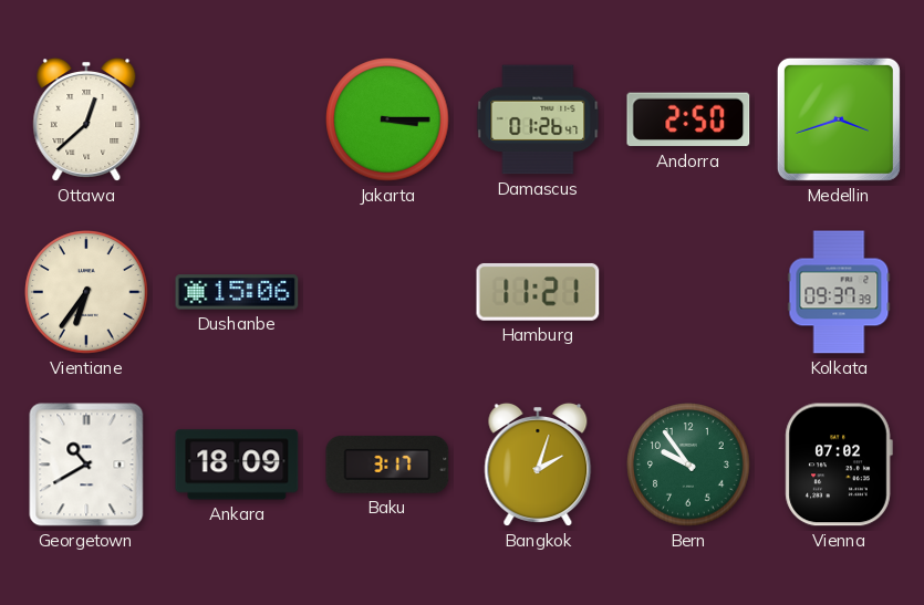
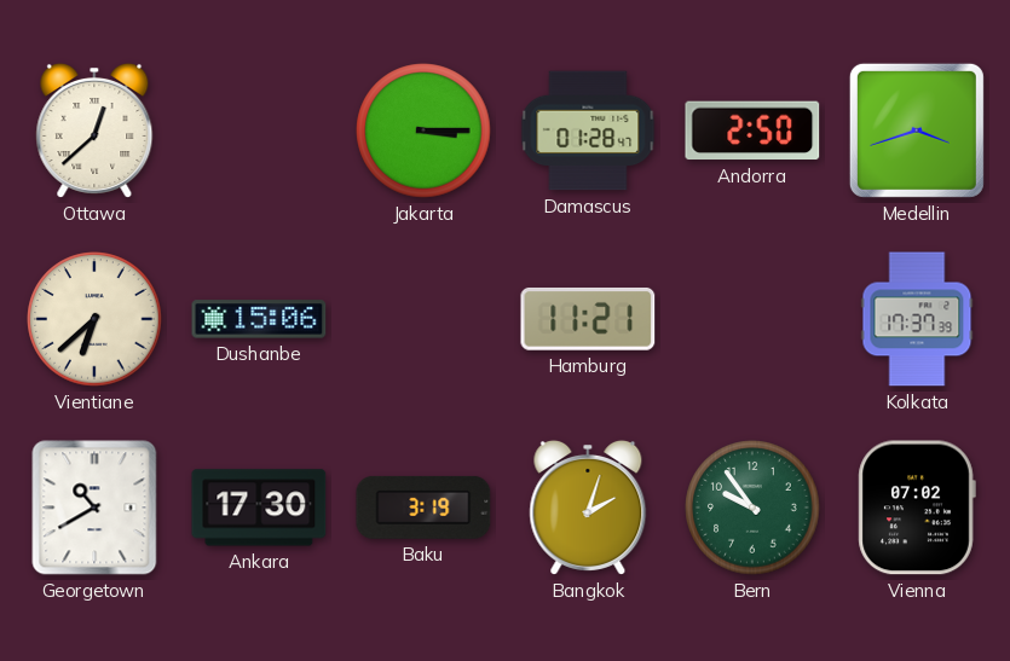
Damascus: 01:26 -> 01:28
Vientiane: 6:36 -> 6:38
Kolkata: 09:37 -> 17:37
Ankara: 18:09 -> 17:30
Baku: 3:17 -> 3:19
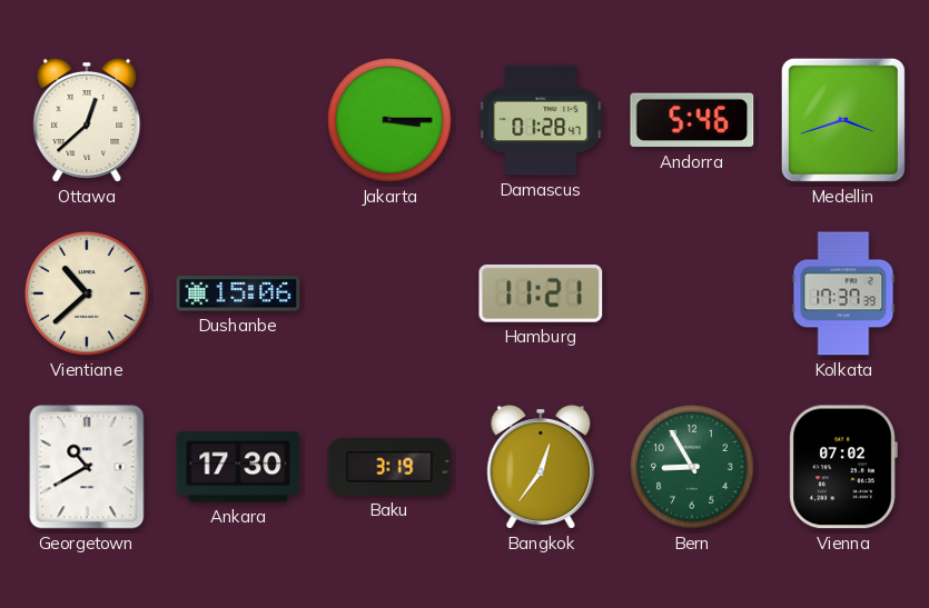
Andorra: 2:50 -> 5:46
Vientiane: 6:38 -> 10:38
Bangkok: 2:03 -> 12:36
Bern: 9:54 -> 8:55
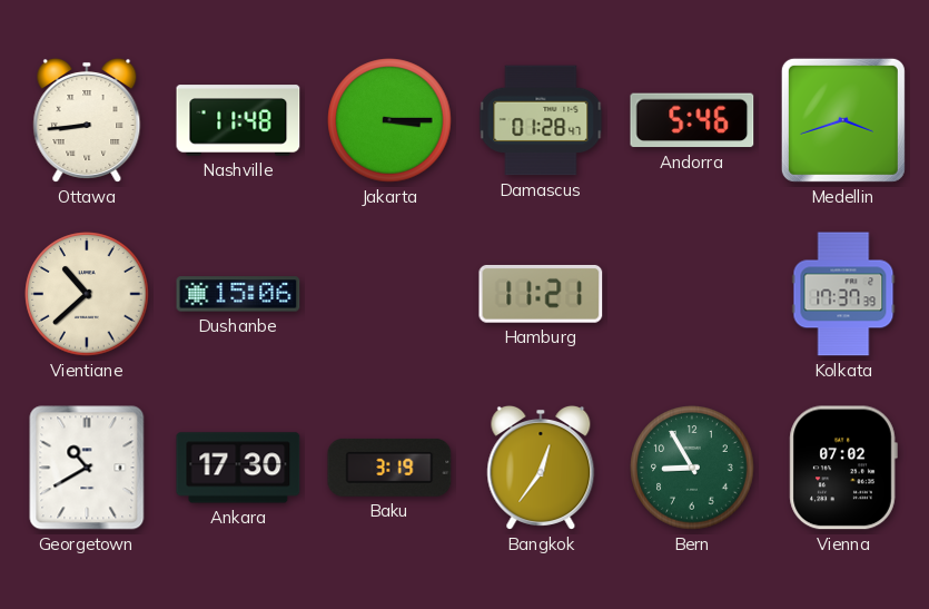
Ottawa: 12:38 -> 8:44
Nashville: none -> 11:48
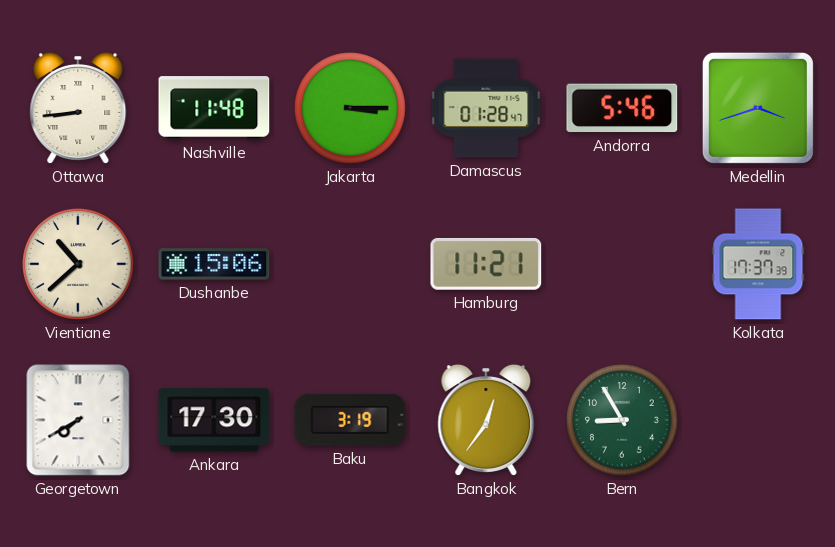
Georgetown: 10:40 -> 7:40
Vienna: 07:02 -> none
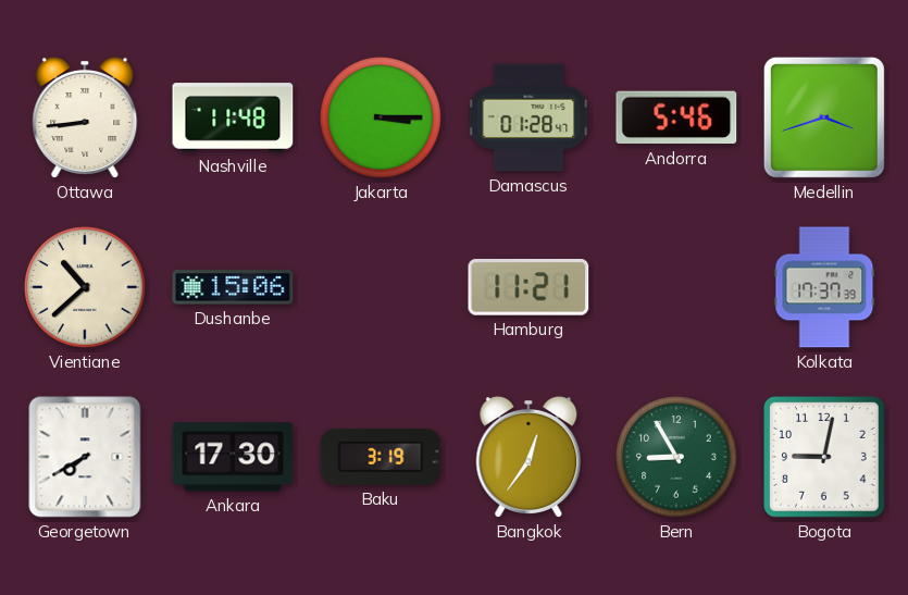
Bogota: none -> 9:02
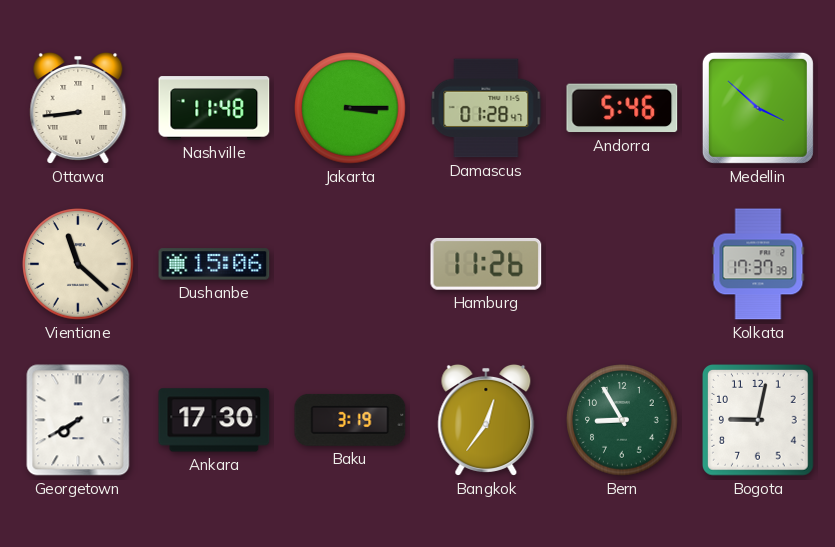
Medellin: 3:42 -> 3:52
Vientiane: 10:38 -> 11:22
Hamburg: 11:21 -> 11:26
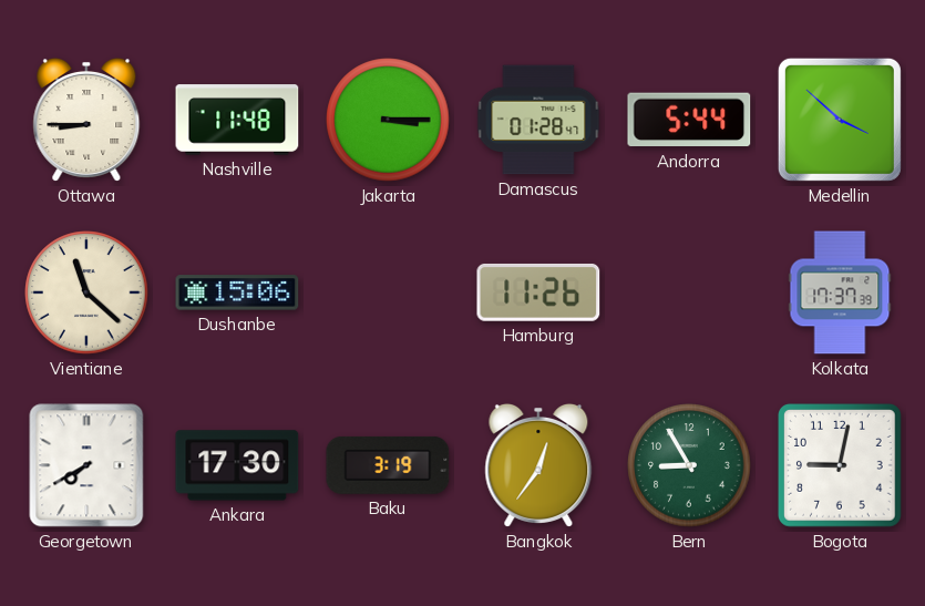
Ottawa: 8:44 -> 8:45
Andorra: 5:46 -> 5:44
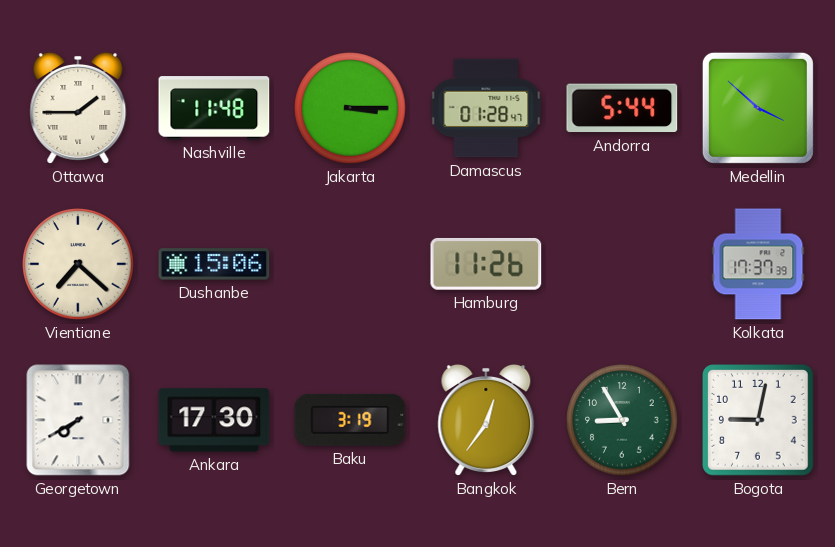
Ottawa: 8:45 -> 1:45
Vientiane: 11:22 -> 7:22
